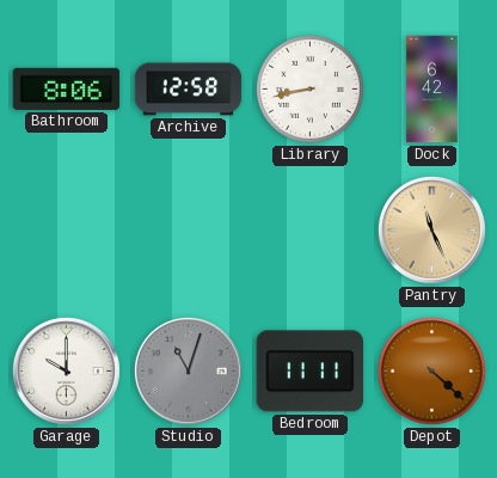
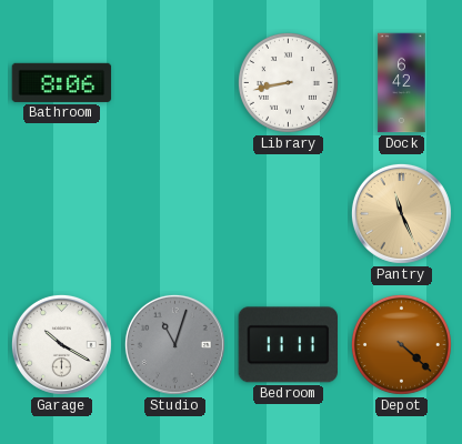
Archive: 12:58 -> none
Garage: 10:00 -> 10:20
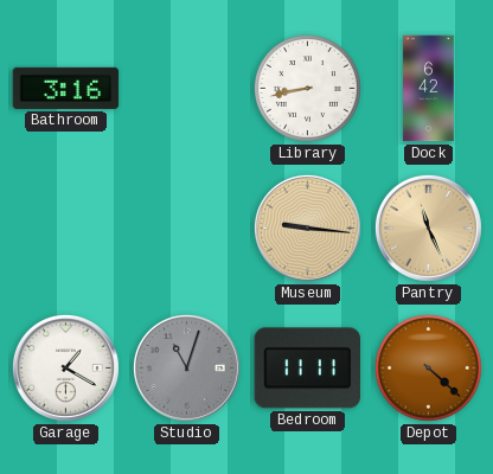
Bathroom: 8:06 -> 3:16
Museum: none -> 9:16
Garage: 10:20 -> 1:20
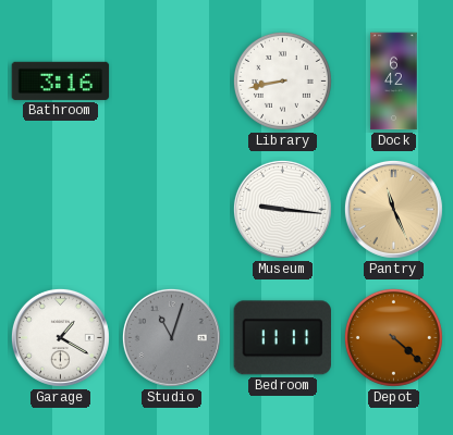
Museum dial: champagne -> white
